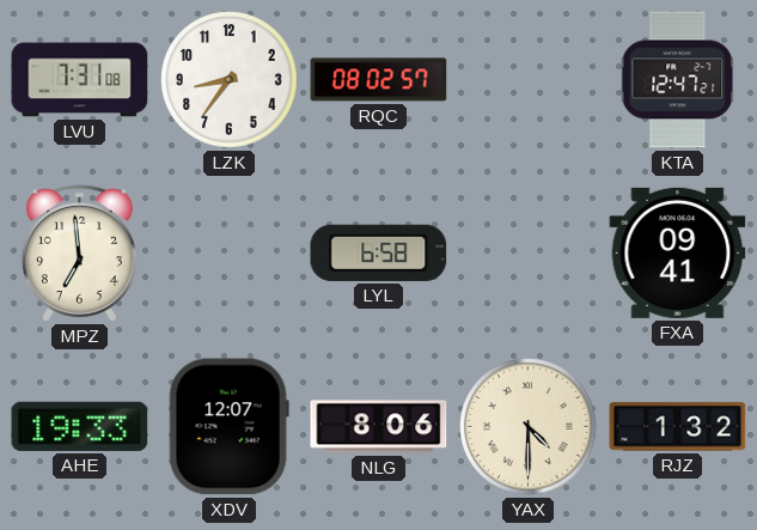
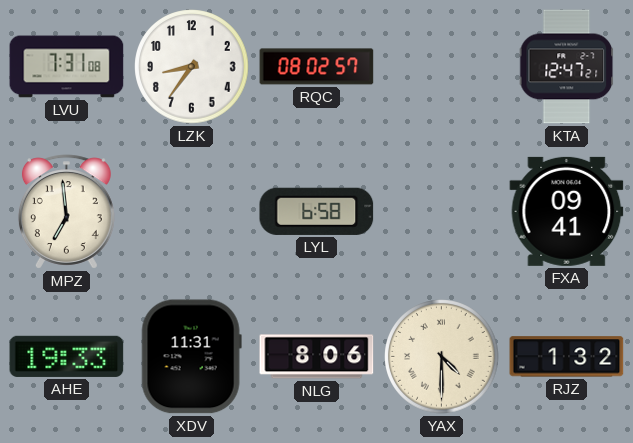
XDV: 12:07 -> 11:31
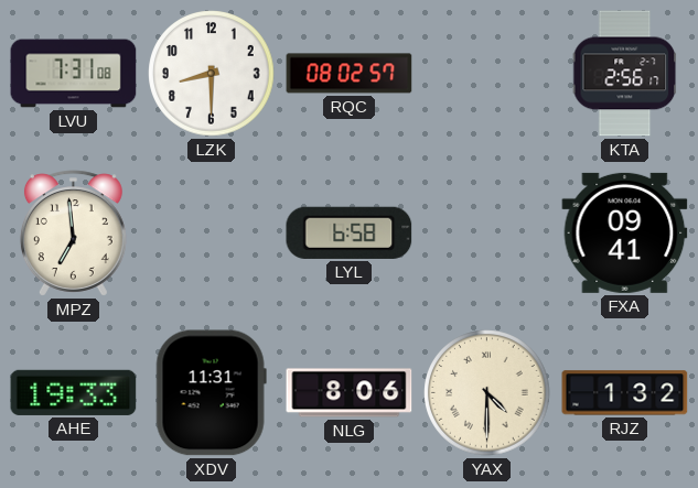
LZK: 8:36 -> 8:30
KTA: 12:47 -> 2:56
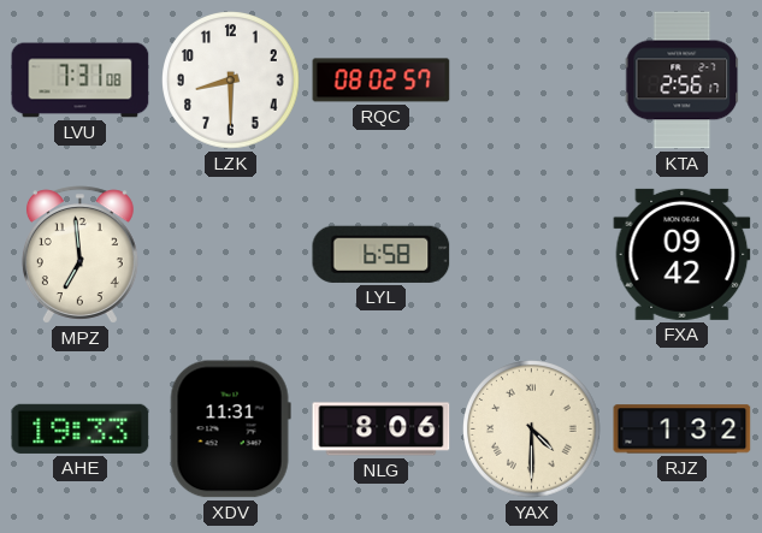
FXA: 09:41 -> 09:42
